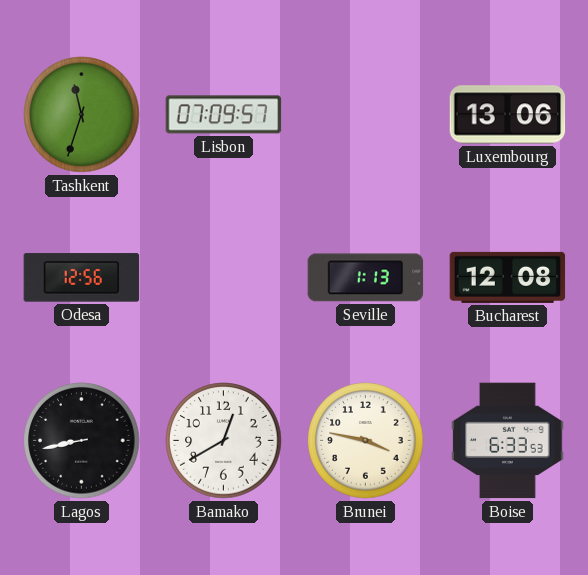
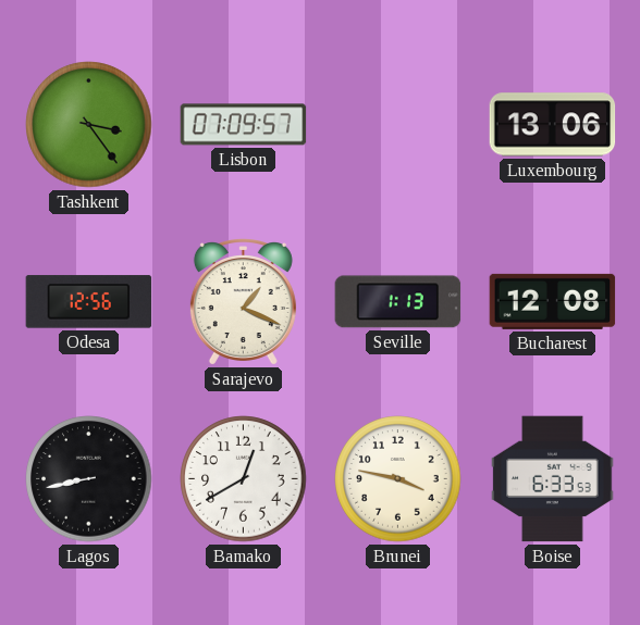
Tashkent: 11:33 -> 3:24
Sarajevo: none -> 1:19
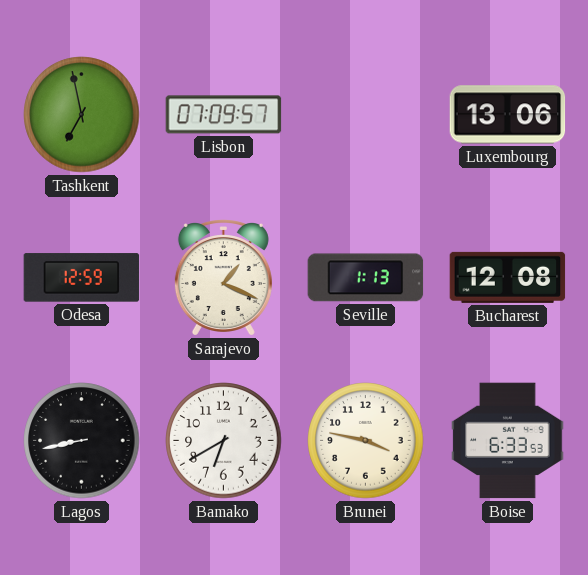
Tashkent: 3:24 -> 6:58
Odesa: 12:56 -> 12:59
Bamako: 12:40 -> 6:40
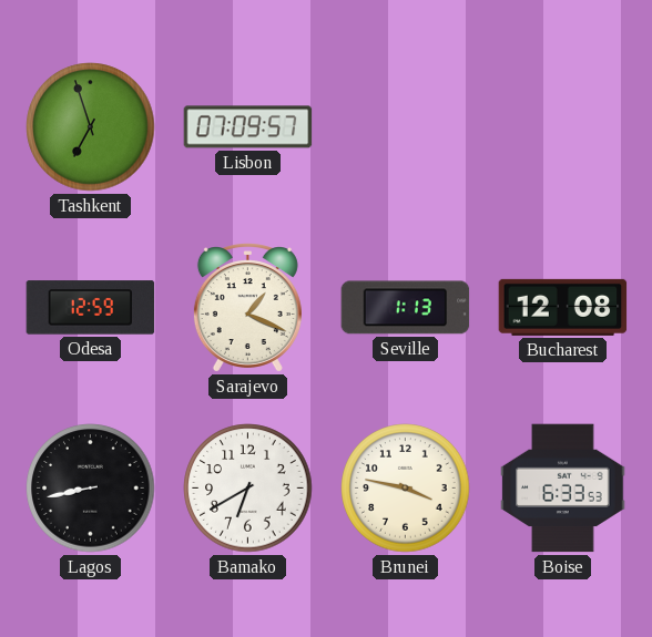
Tashkent: 6:58 -> 6:57
Luxembourg: 13:06 -> none
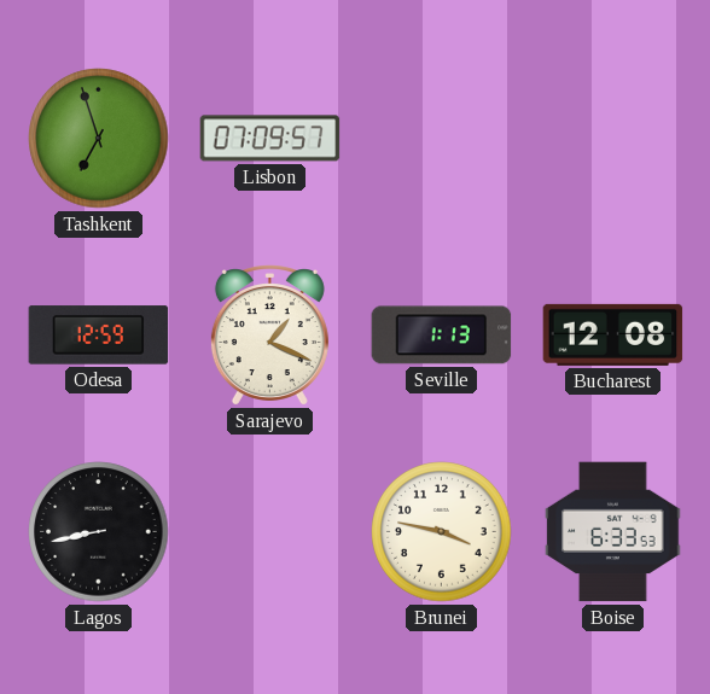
Bamako: 6:40 -> none
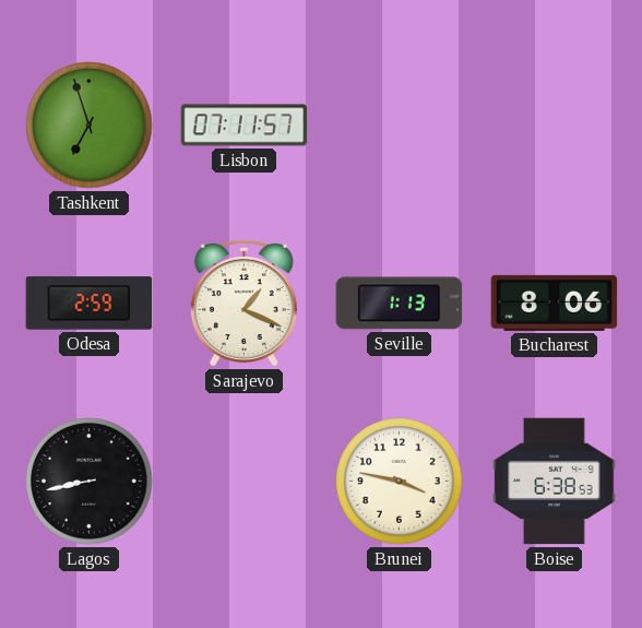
Lisbon: 07:09 -> 07:11
Odesa: 12:59 -> 2:59
Bucharest: 12:08 -> 8:06
Boise: 6:33 -> 6:38
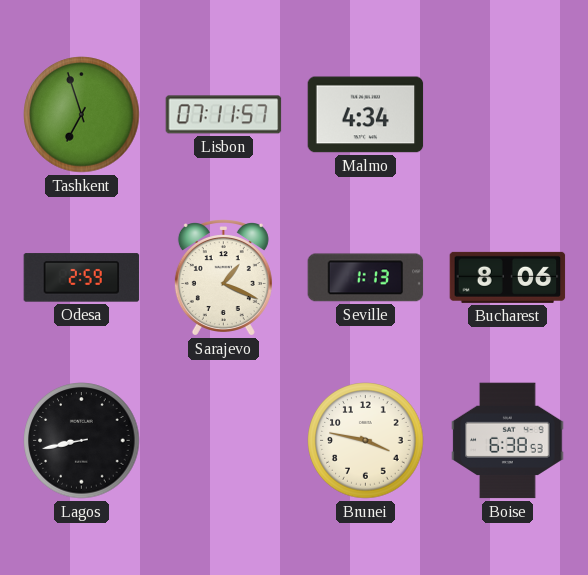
Malmo: none -> 4:34
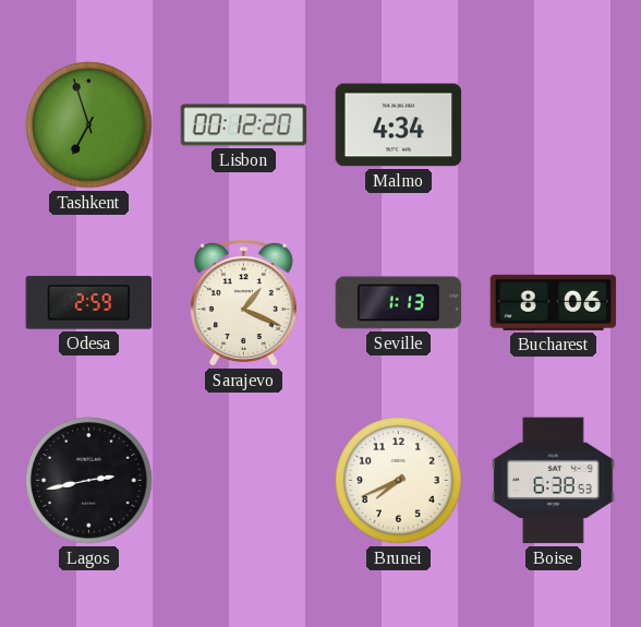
Lisbon: 07:11 -> 00:12
Lagos: 8:43 -> 2:43
Brunei: 3:47 -> 7:41
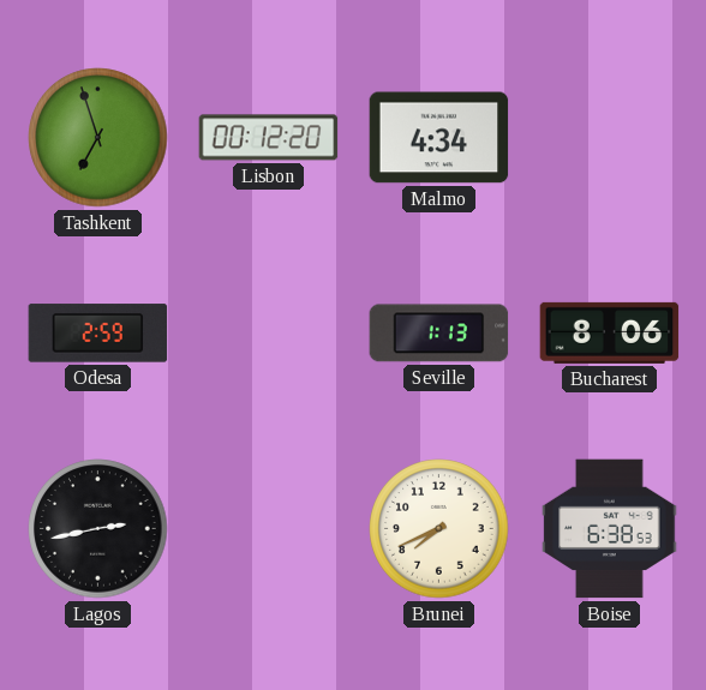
Sarajevo: 1:19 -> none
